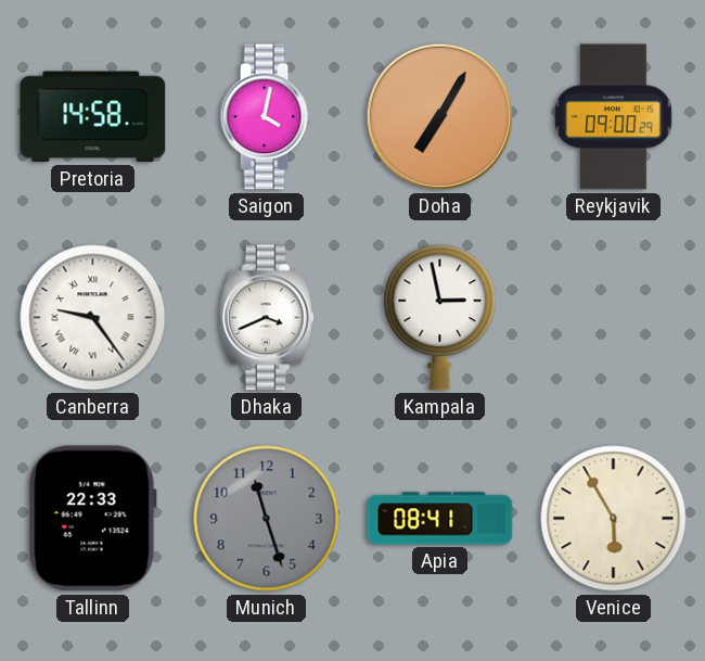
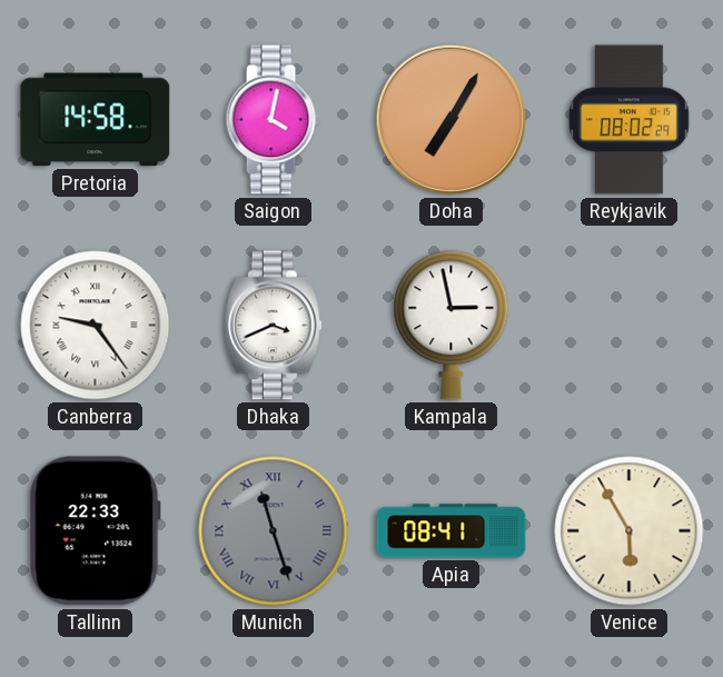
Reykjavik: 09:00 -> 08:02
Munich numerals: Arabic -> Roman
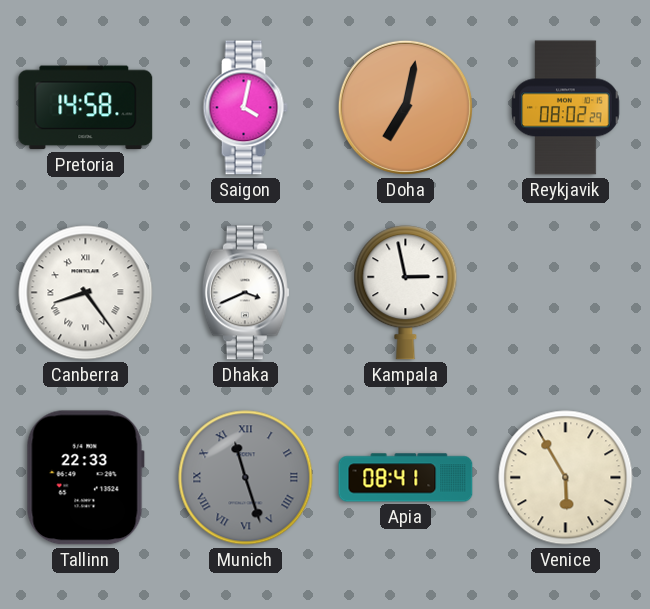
Doha: 7:05 -> 7:02
Canberra: 9:24 -> 8:24
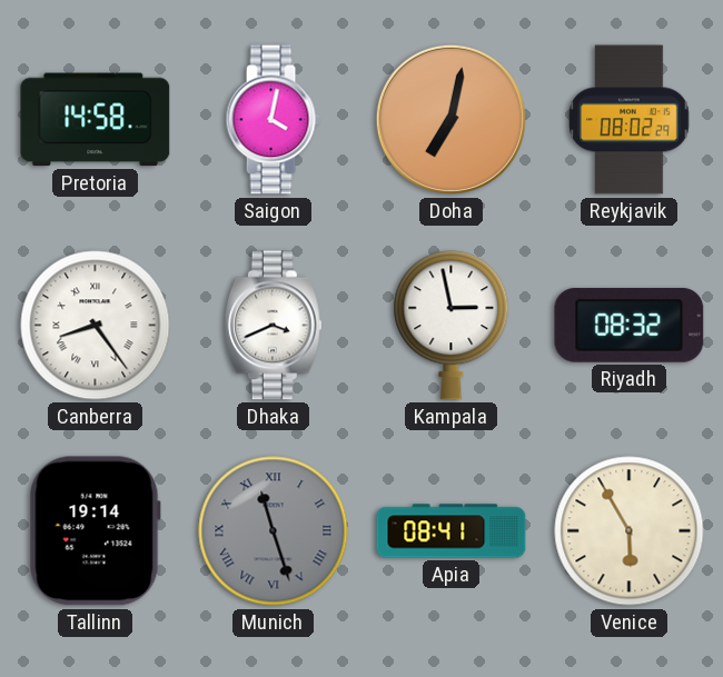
Riyadh: none -> 08:32
Tallinn: 22:33 -> 19:14
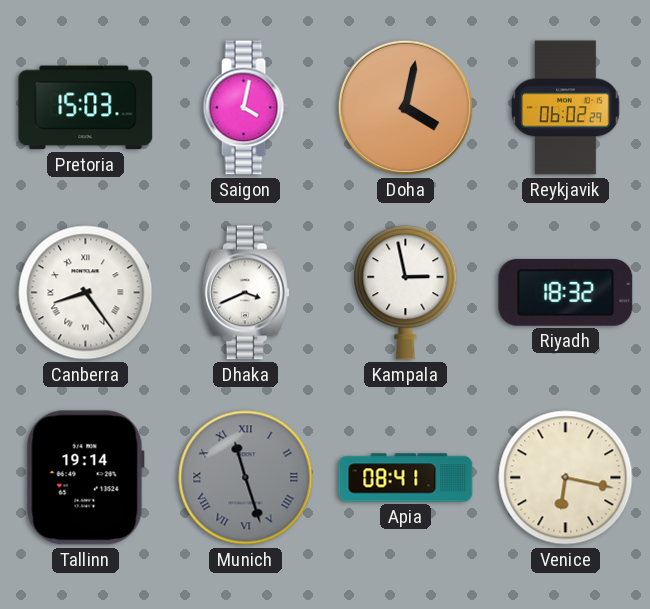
Pretoria: 14:58 -> 15:03
Doha: 7:02 -> 4:02
Reykjavik: 08:02 -> 06:02
Riyadh: 08:32 -> 18:32
Venice: 5:55 -> 6:17
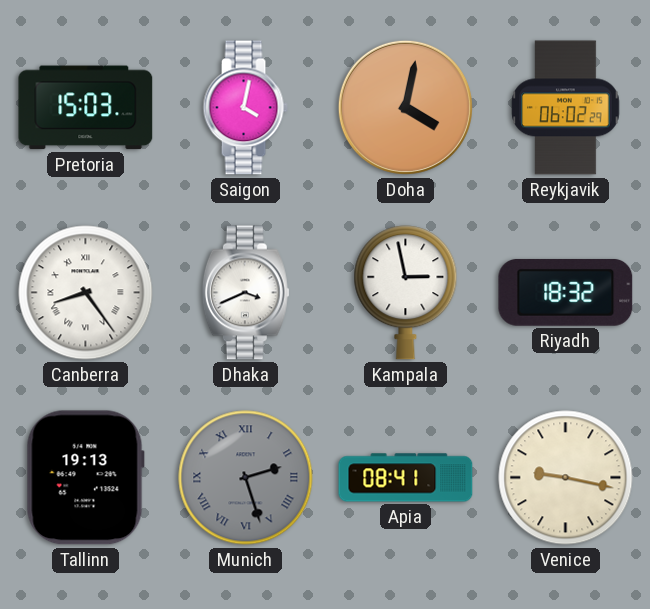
Tallinn: 19:14 -> 19:13
Munich: 11:27 -> 2:27
Venice: 6:17 -> 9:17
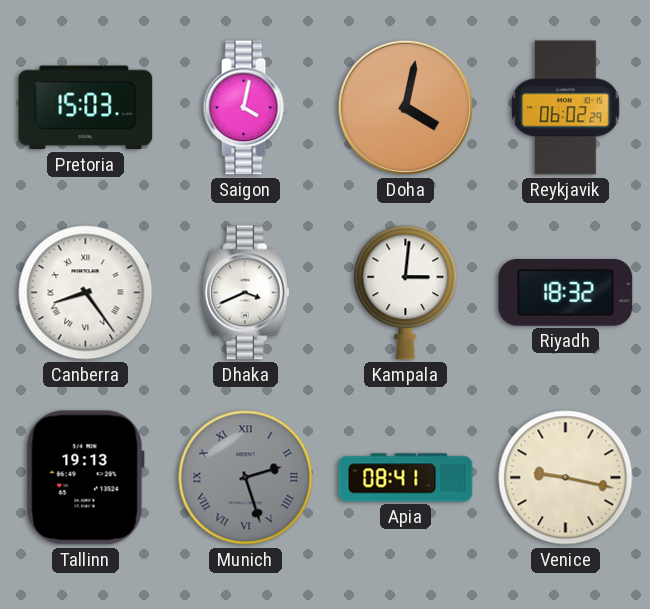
Kampala: 2:58 -> 3:01
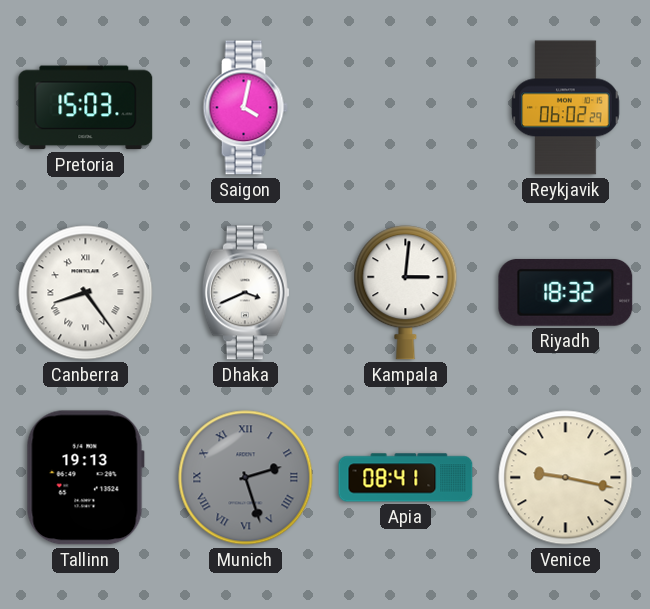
Doha: 4:02 -> none
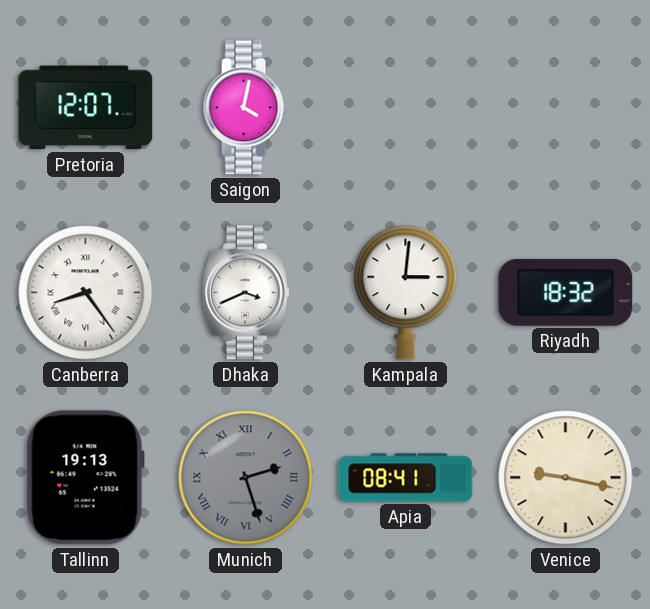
Pretoria: 15:03 -> 12:07
Reykjavik: 06:02 -> none
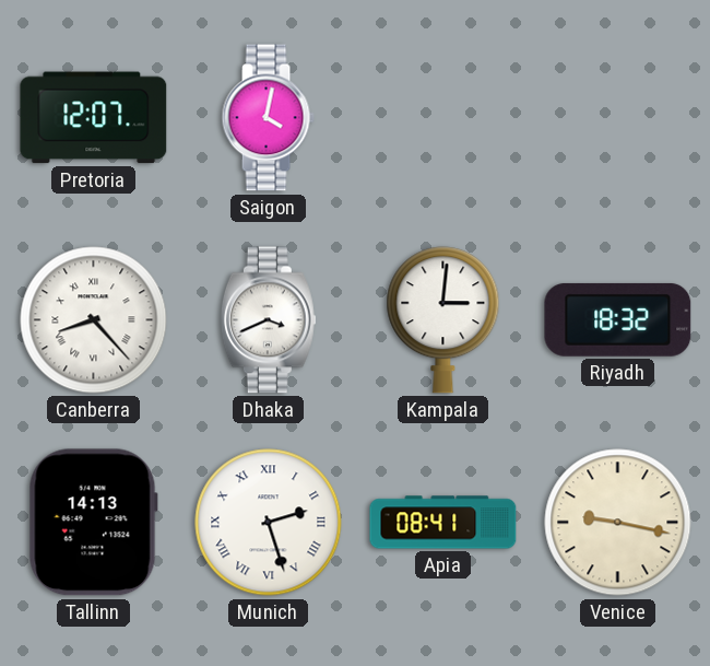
Canberra: 8:24 -> 8:23
Tallinn: 19:13 -> 14:13
Munich dial: grey -> white
